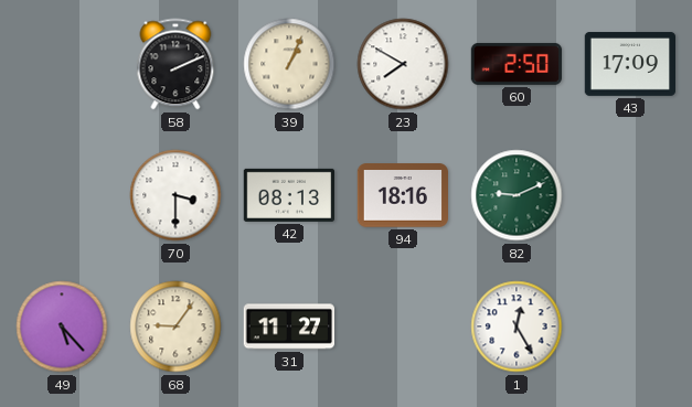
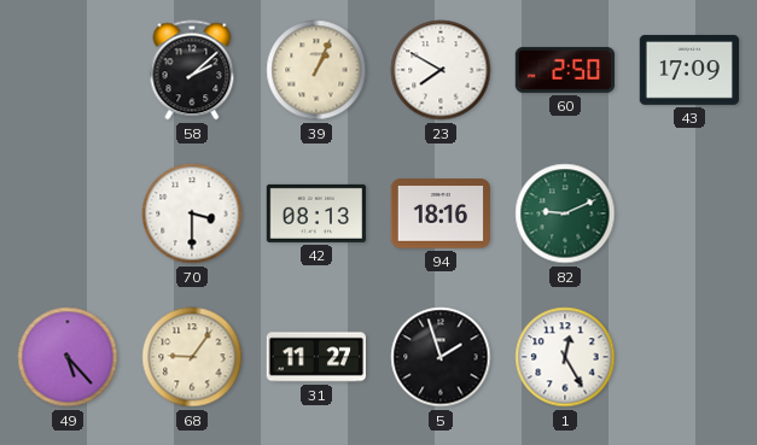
58: 2:11 -> 2:08
5: none -> 1:57
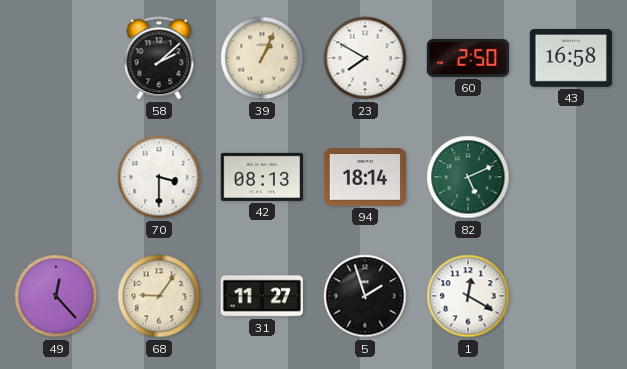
43: 17:09 -> 16:58
94: 18:16 -> 18:14
82: 9:11 -> 5:11
49: 5:23 -> 12:23
1: 12:25 -> 12:20
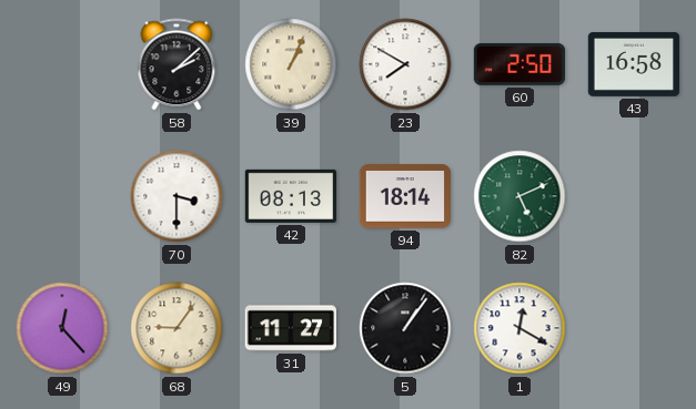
5: 1:57 -> 1:06
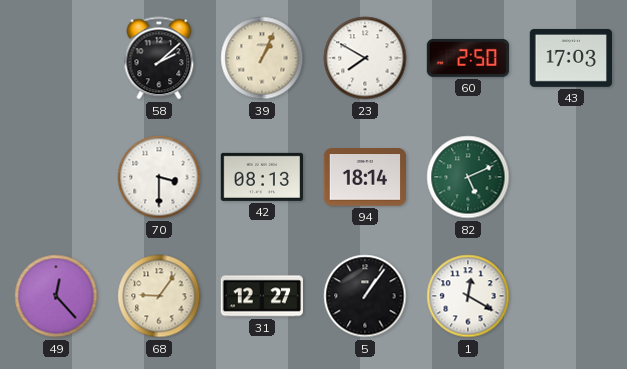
43: 16:58 -> 17:03
31: 11:27 -> 12:27
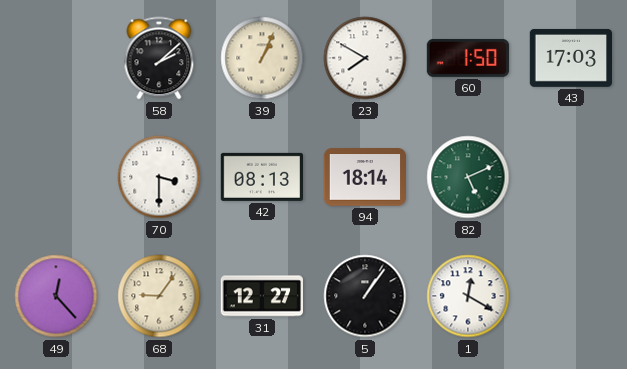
60: 2:50 -> 1:50
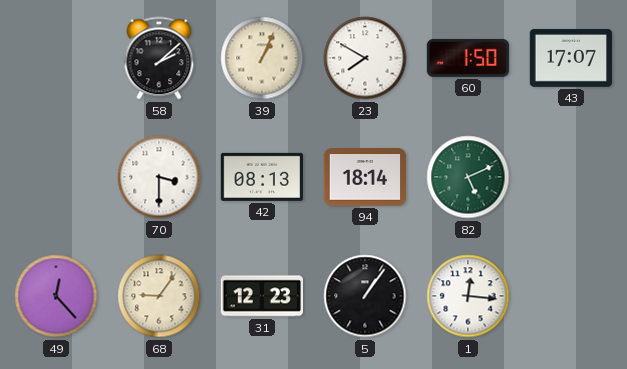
43: 17:03 -> 17:07
31: 12:27 -> 12:23
1: 12:20 -> 12:16
